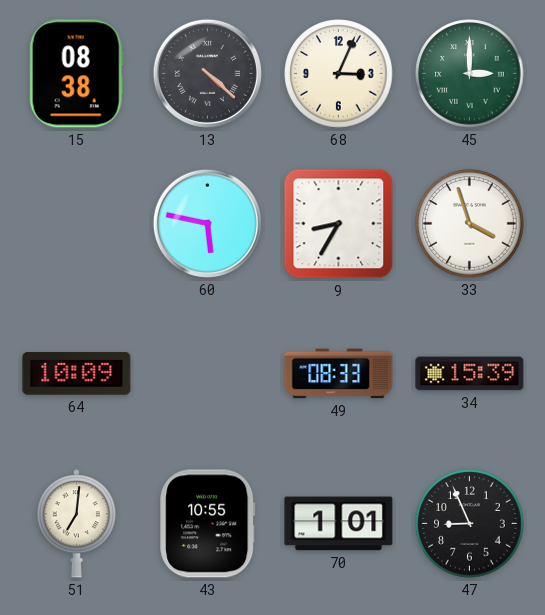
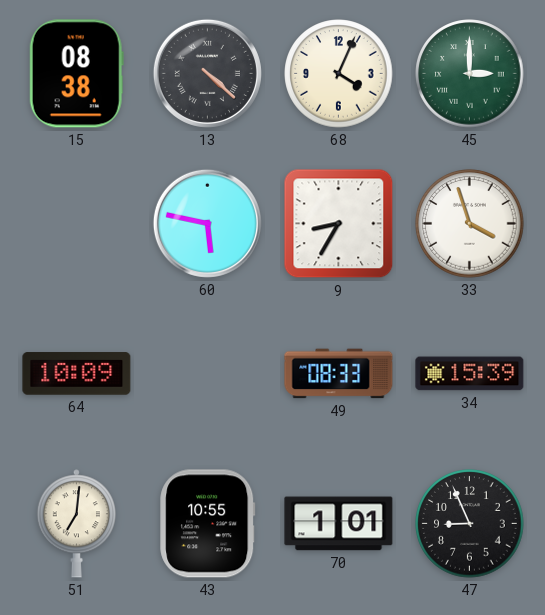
68: 3:04 -> 4:04
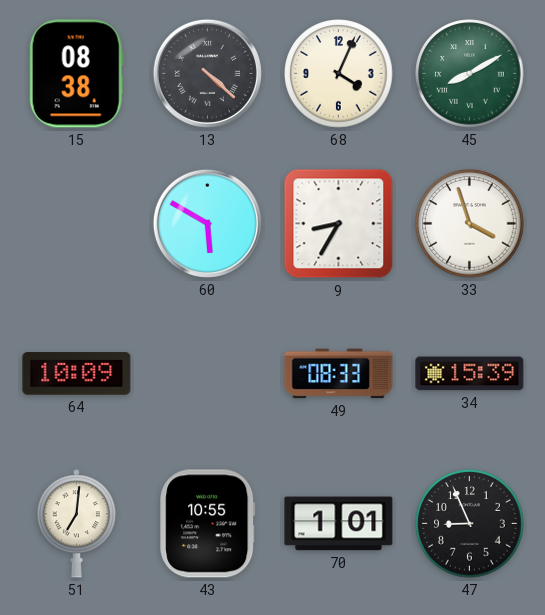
45: 3:00 -> 8:10
60: 5:47 -> 5:50
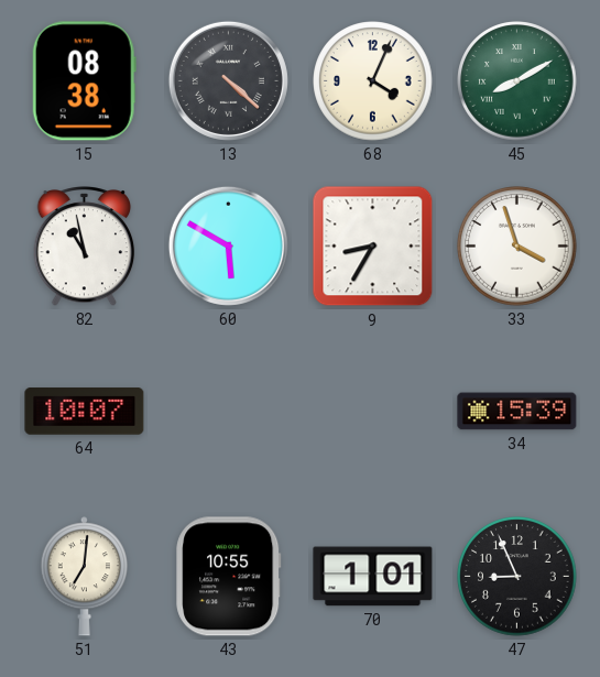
82: none -> 10:58
64: 10:09 -> 10:07
49: 08:33 -> none
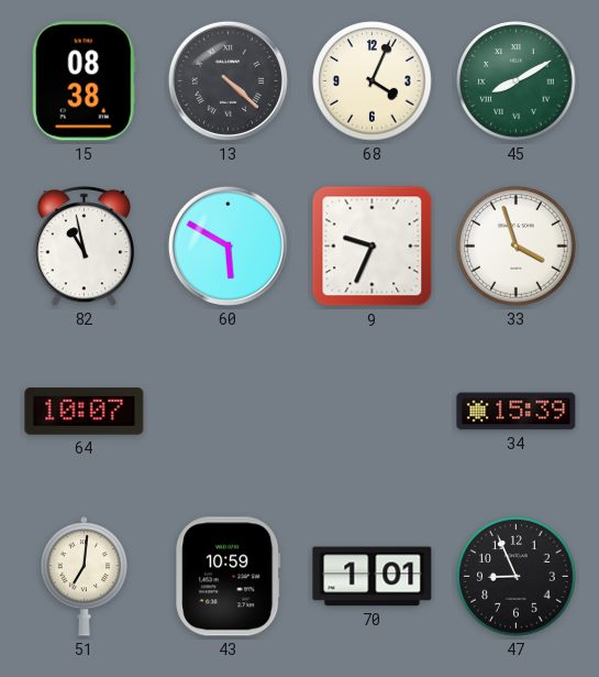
9: 8:35 -> 9:34
43: 10:55 -> 10:59
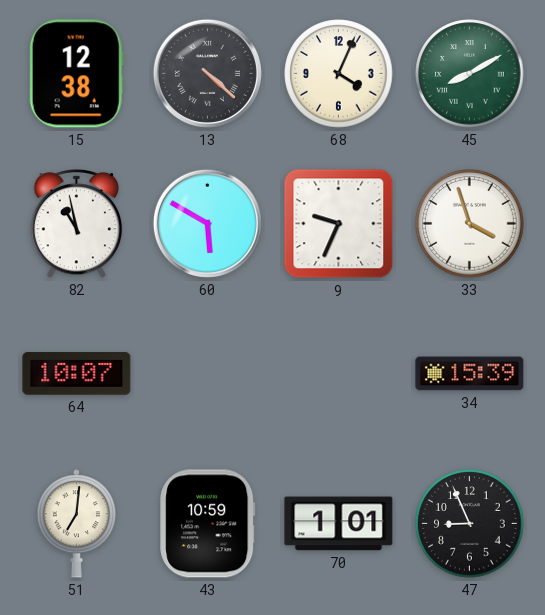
15: 08:38 -> 12:38
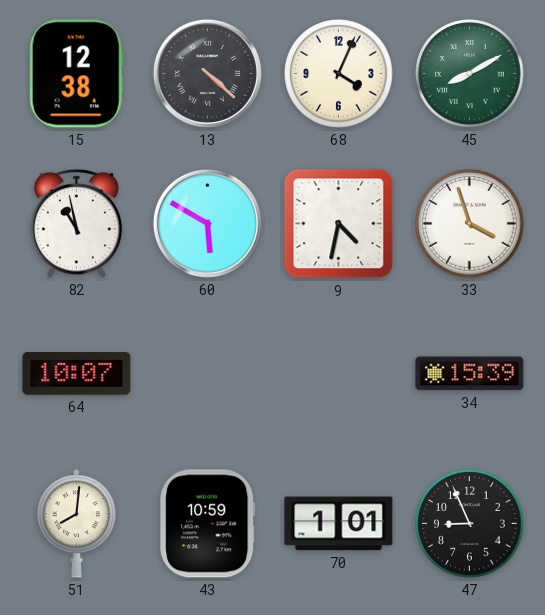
9: 9:34 -> 4:32
51: 7:01 -> 8:01
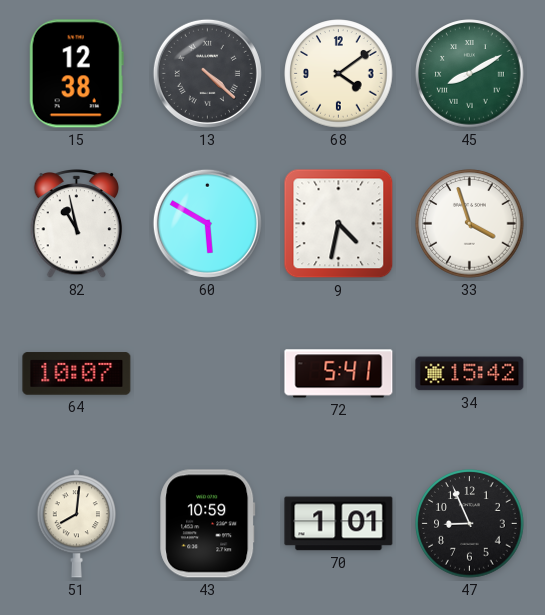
68: 4:04 -> 4:09
72: none -> 5:41
34: 15:39 -> 15:42
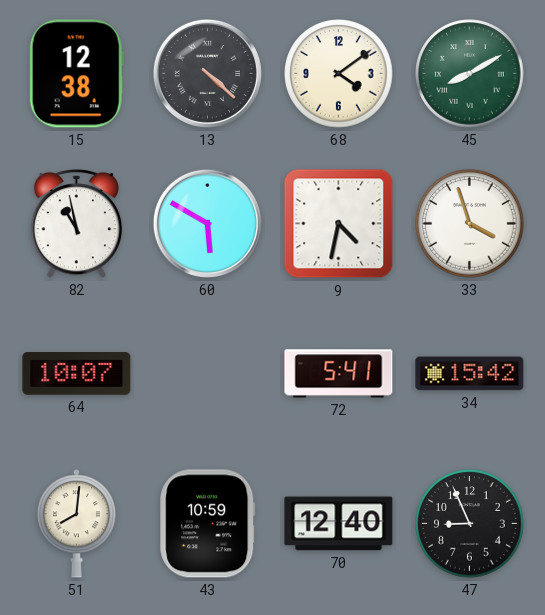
70: 1:01 -> 12:40
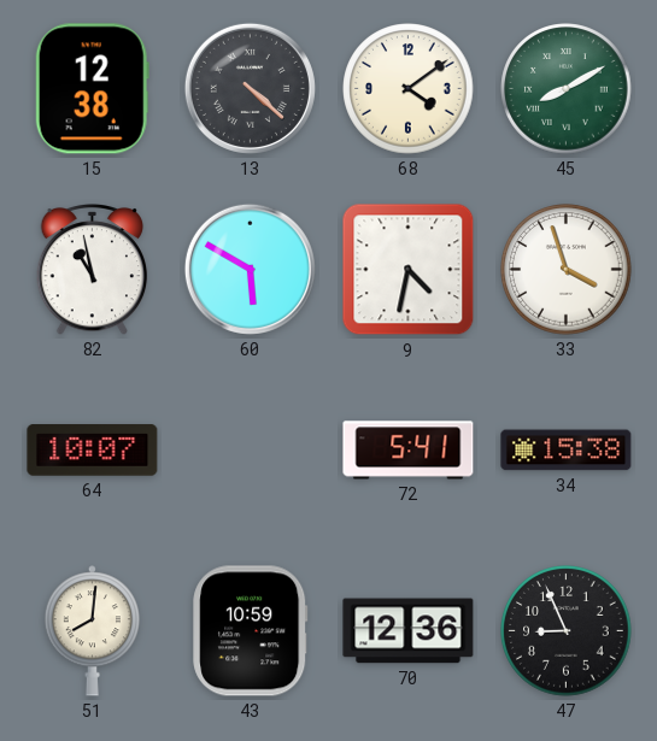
34: 15:42 -> 15:38
70: 12:40 -> 12:36
